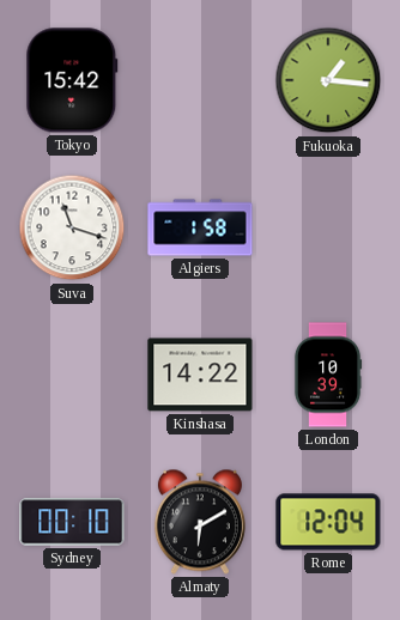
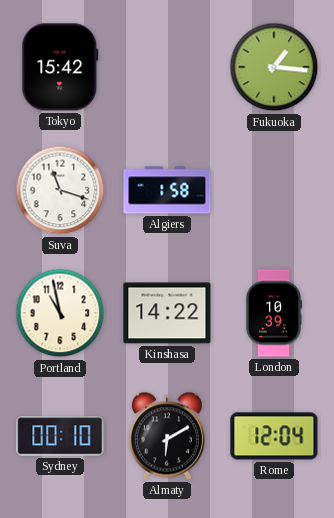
Portland: none -> 10:58
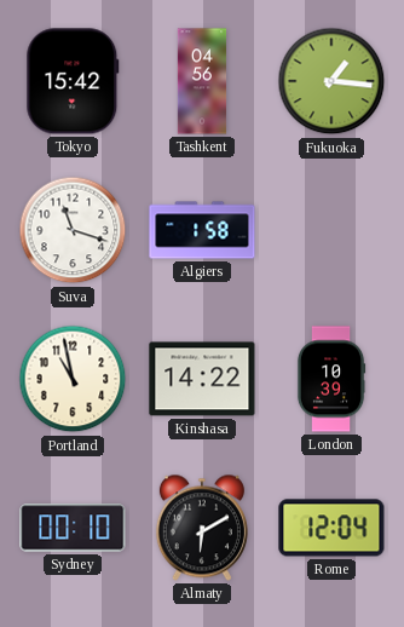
Tashkent: none -> 04:56
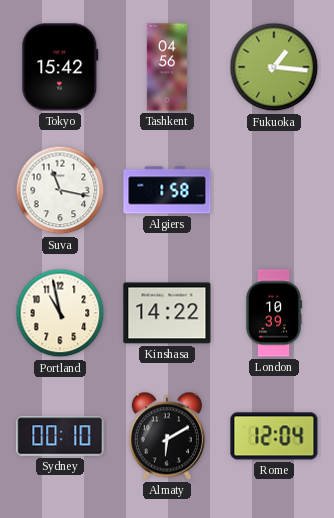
Suva: 11:18 -> 11:17
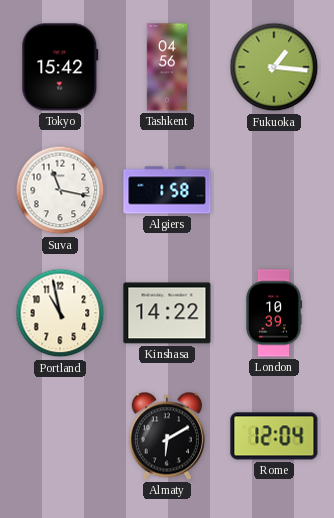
Sydney: 00:10 -> none
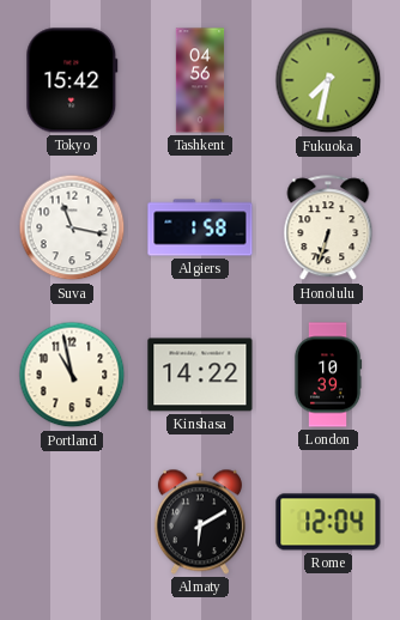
Fukuoka: 1:16 -> 7:32
Honolulu: none -> 6:33
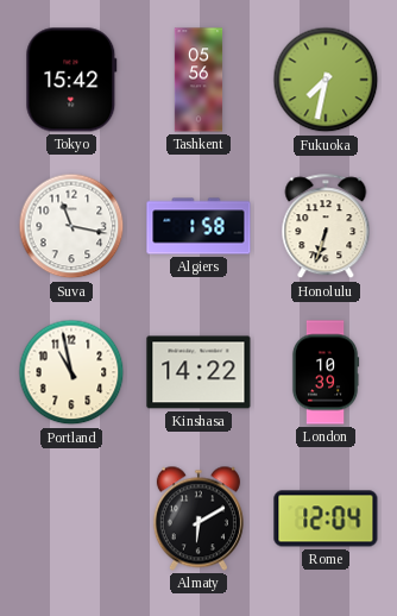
Tashkent: 04:56 -> 05:56
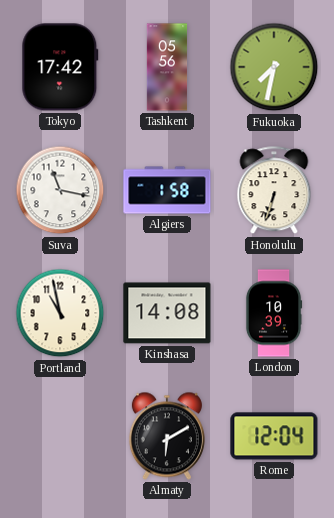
Tokyo: 15:42 -> 17:42
Kinshasa: 14:22 -> 14:08
